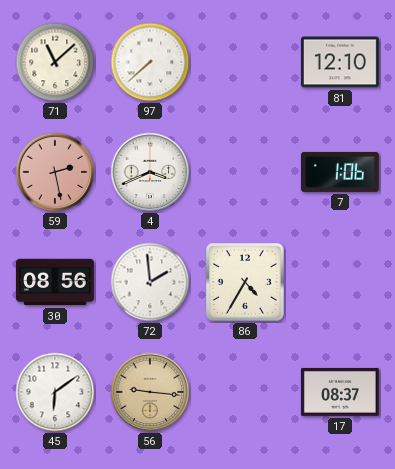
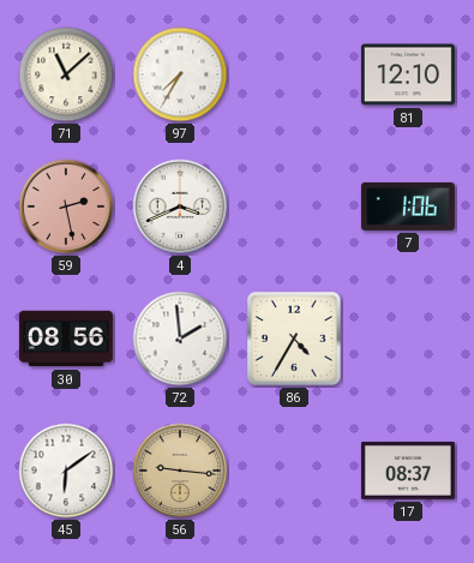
97: 7:38 -> 7:35
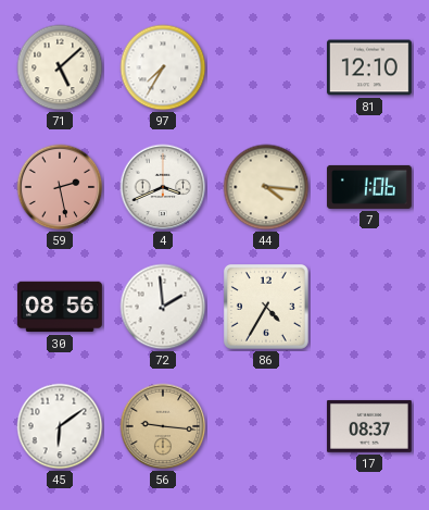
71: 11:08 -> 5:08
44: none -> 4:16
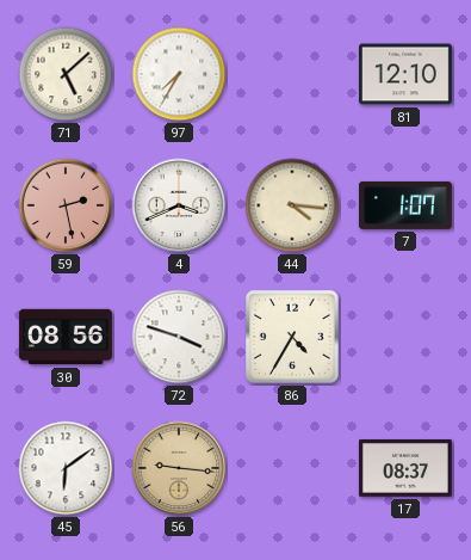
7: 1:06 -> 1:07
72: 1:59 -> 3:48
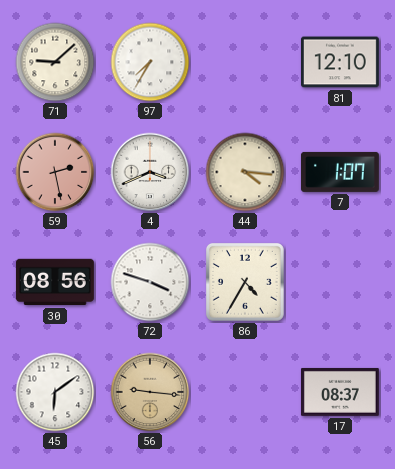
71: 5:08 -> 9:08
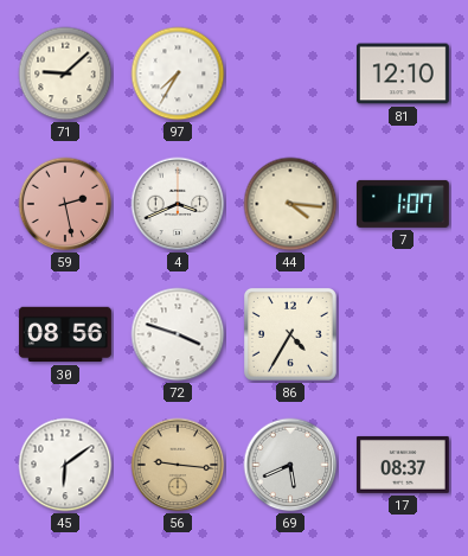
69: none -> 5:41
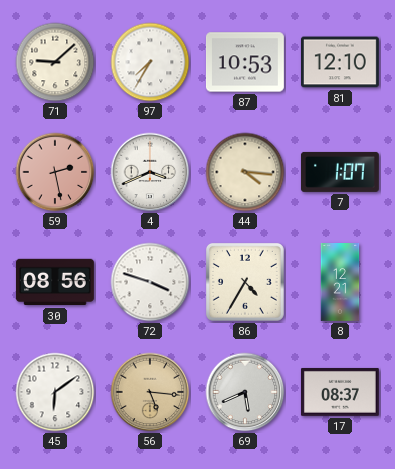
87: none -> 10:53
8: none -> 12:21
56: 9:16 -> 5:16
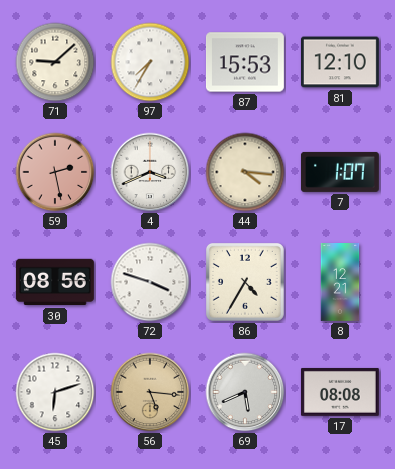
87: 10:53 -> 15:53
45: 6:09 -> 6:12
17: 08:37 -> 08:08
